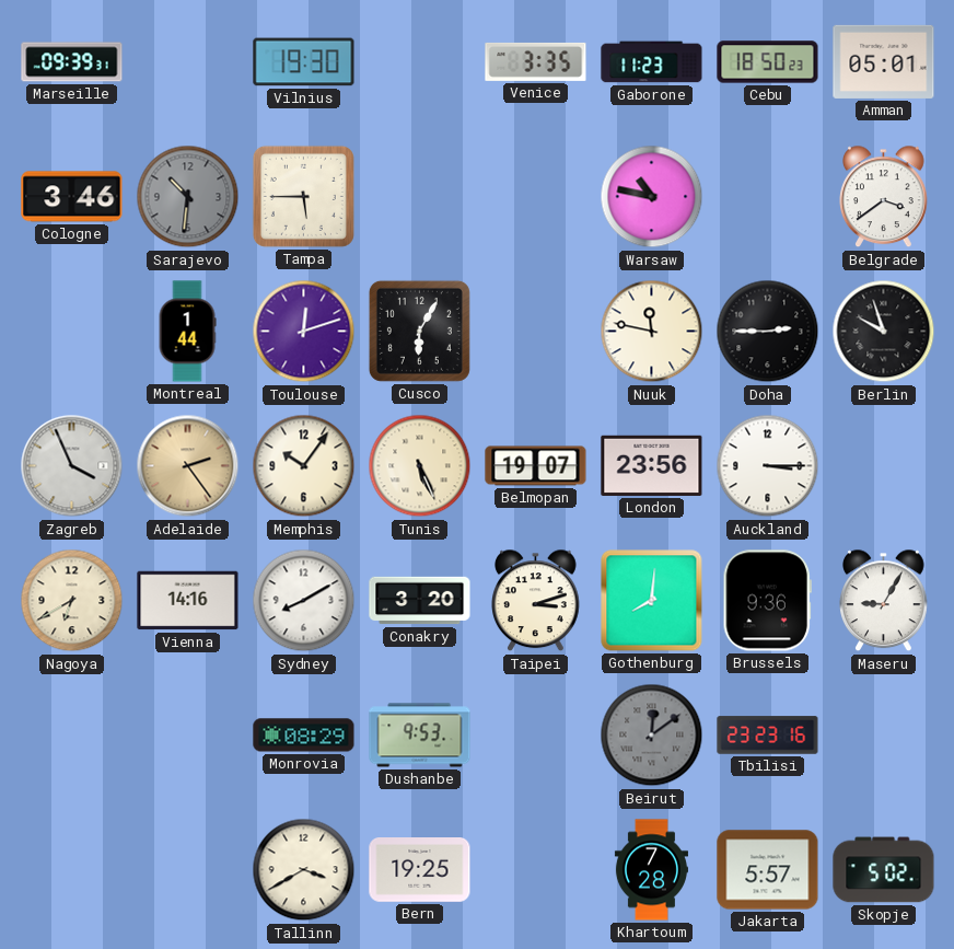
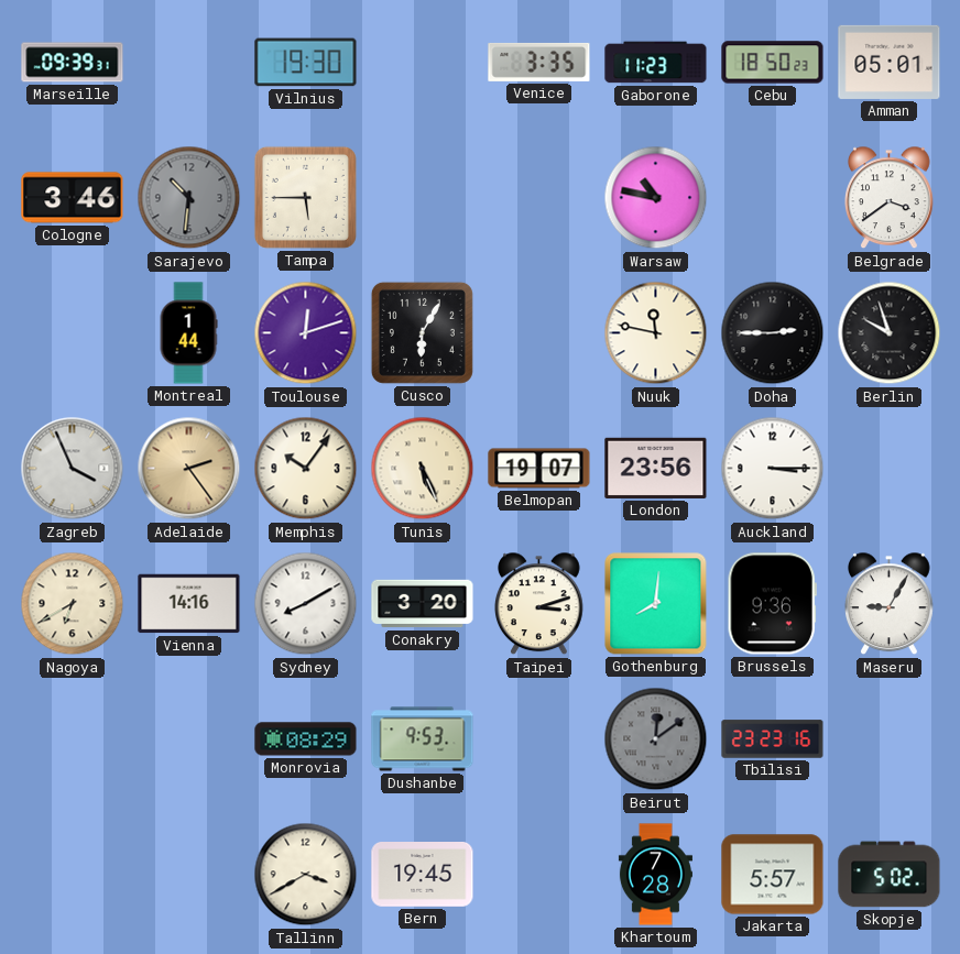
Bern: 19:25 -> 19:45
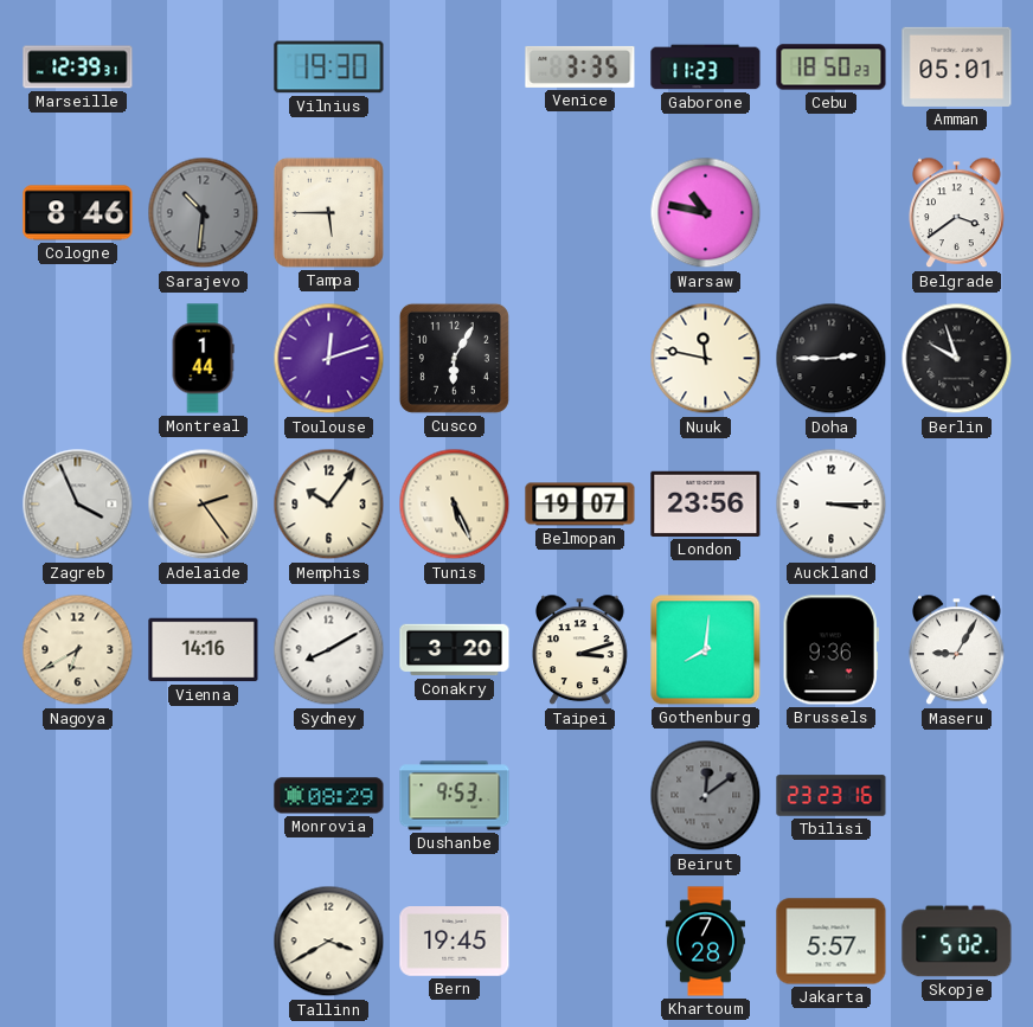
Marseille: 09:39 -> 12:39
Cologne: 3:46 -> 8:46
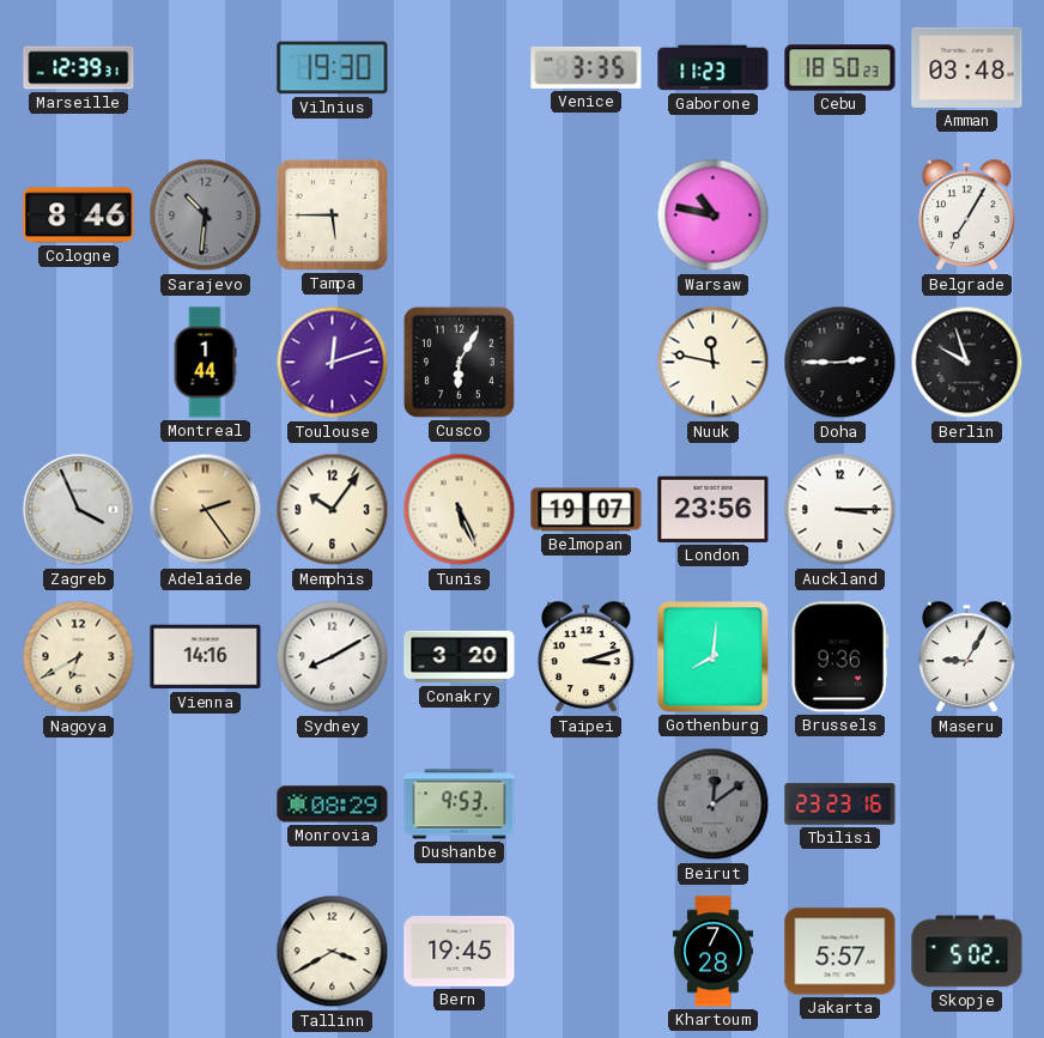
Amman: 05:01 -> 03:48
Belgrade: 3:39 -> 7:05
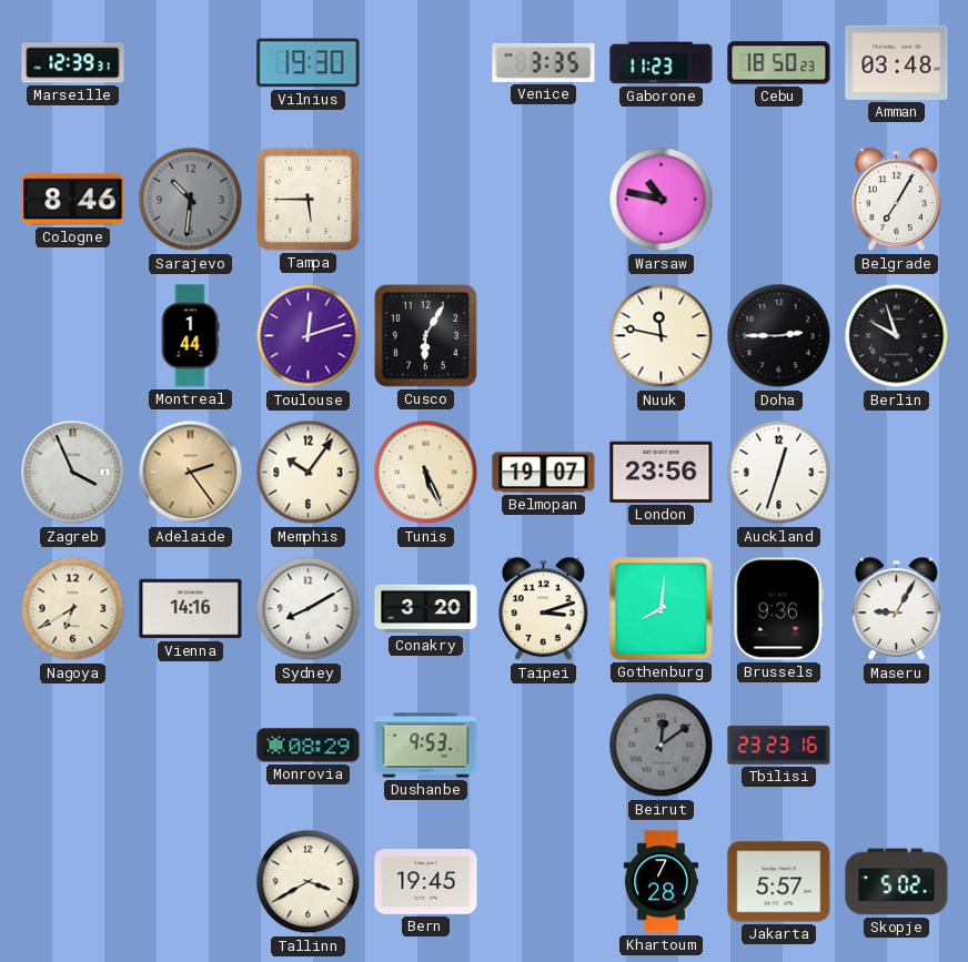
Auckland: 3:15 -> 12:33
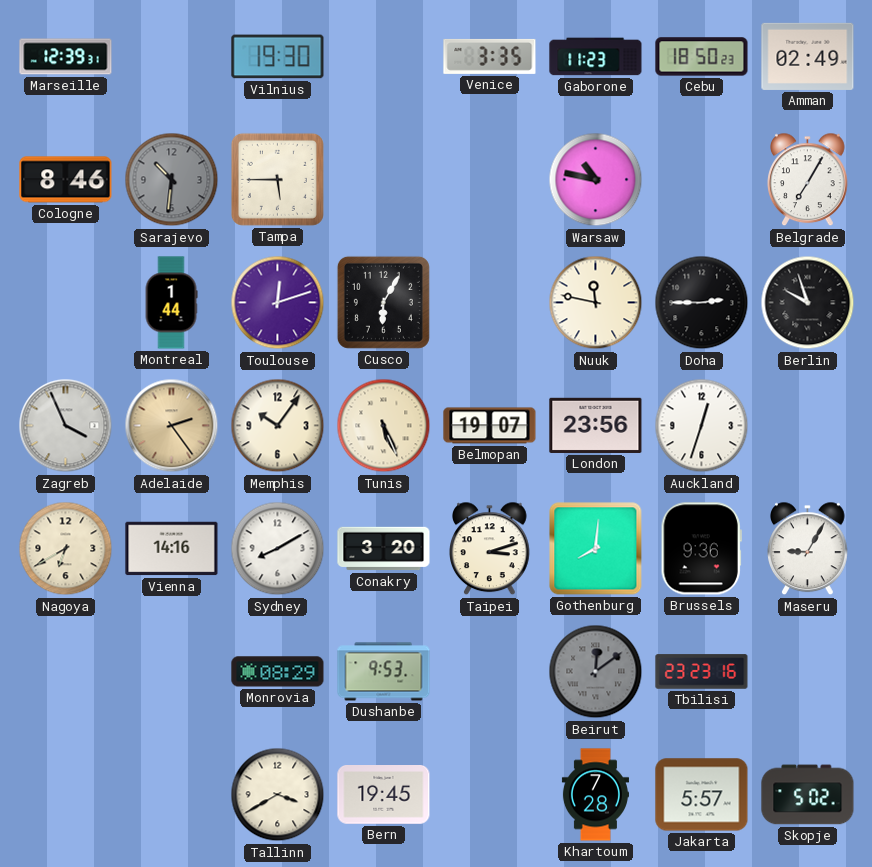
Amman: 03:48 -> 02:49
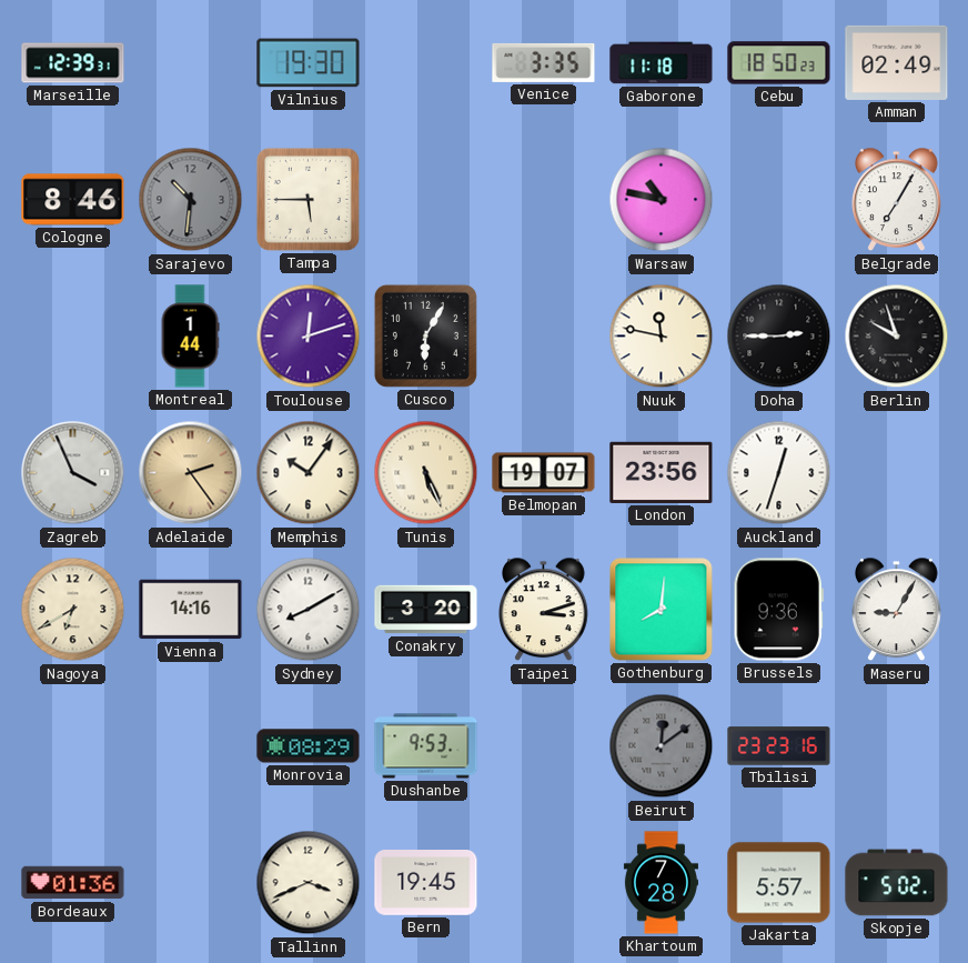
Gaborone: 11:23 -> 11:18
Bordeaux: none -> 01:36
Tallinn: 3:40 -> 3:41
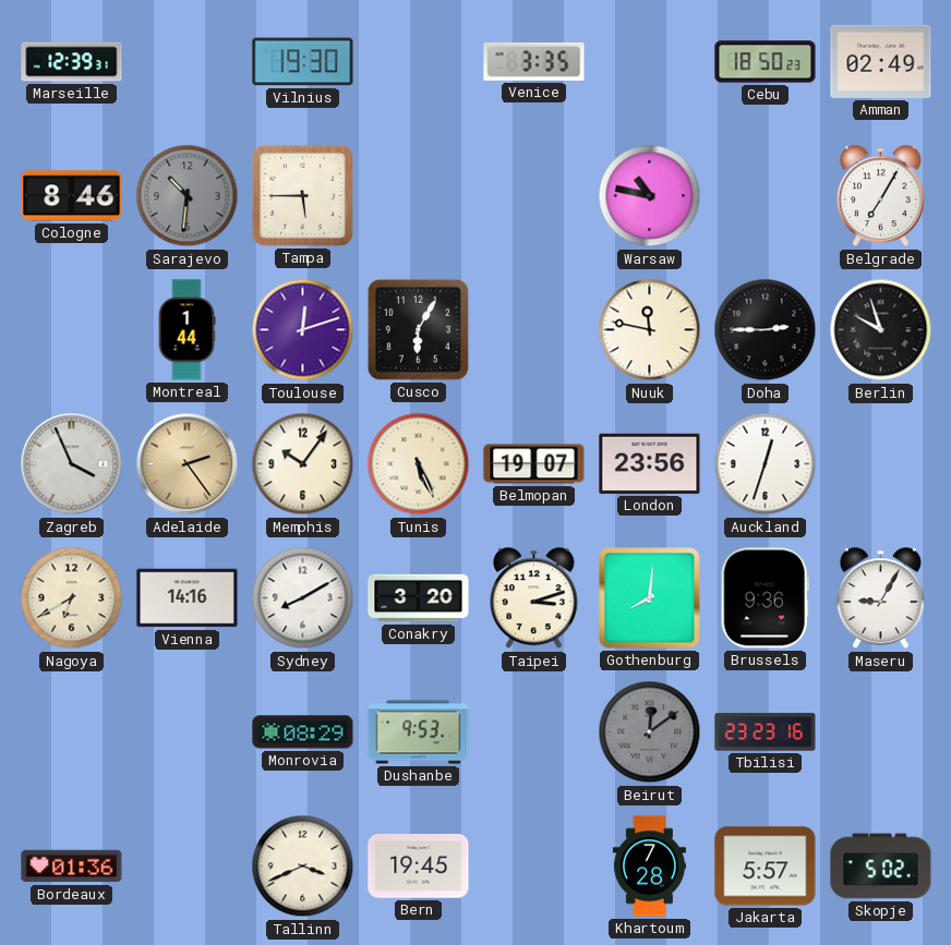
Gaborone: 11:18 -> none
